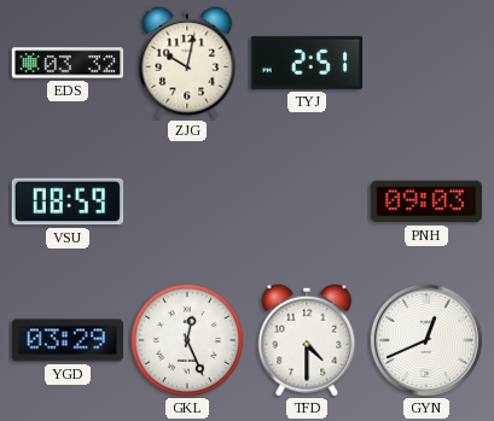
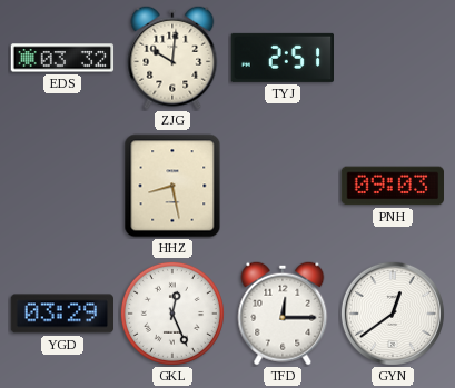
ZJG: 10:02 -> 10:01
VSU: 08:59 -> none
HHZ: none -> 8:28
TFD: 4:30 -> 12:15
GYN: 12:41 -> 12:39
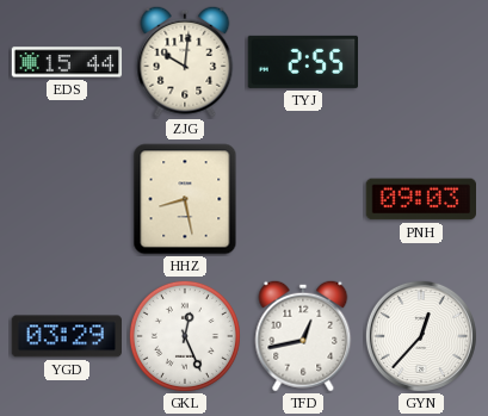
EDS: 03:32 -> 15:44
TYJ: 2:51 -> 2:55
TFD: 12:15 -> 12:43
GYN: 12:39 -> 12:37
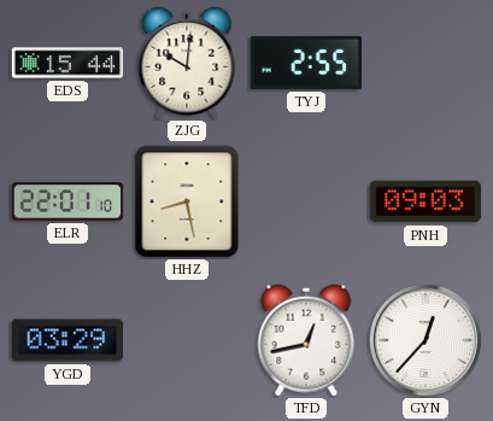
ELR: none -> 22:01
GKL: 12:26 -> none
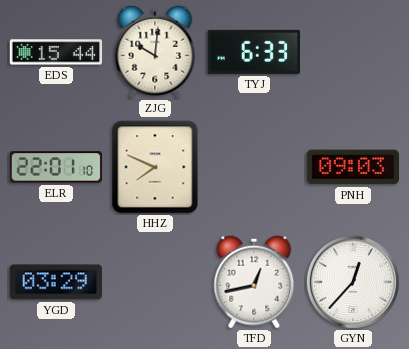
TYJ: 2:55 -> 6:33
HHZ: 8:28 -> 7:49
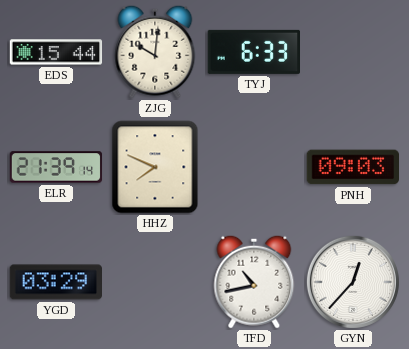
ELR: 22:01 -> 21:39
TFD: 12:43 -> 10:43
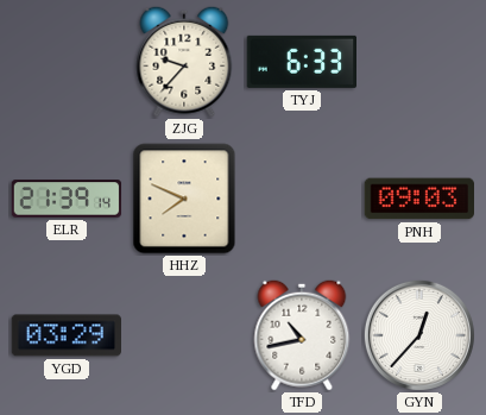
EDS: 15:44 -> none
ZJG: 10:01 -> 9:37
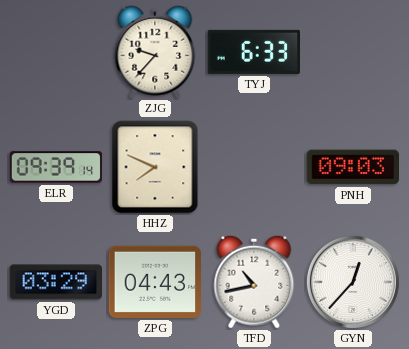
ELR: 21:39 -> 09:39
ZPG: none -> 04:43
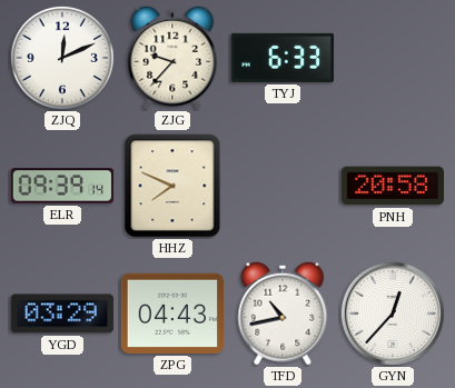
ZJQ: none -> 12:11
PNH: 09:03 -> 20:58
